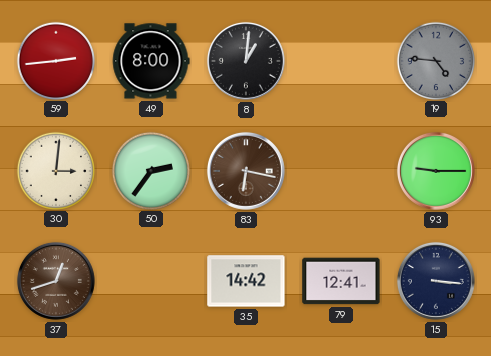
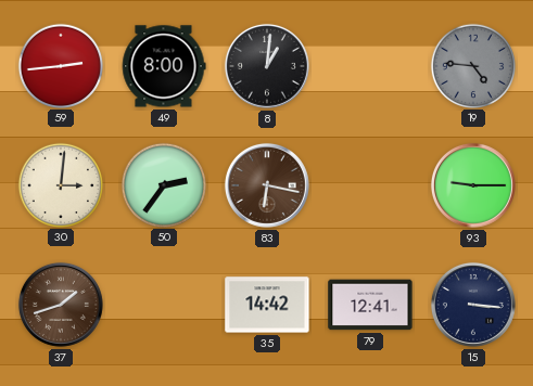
37: 12:42 -> 1:42
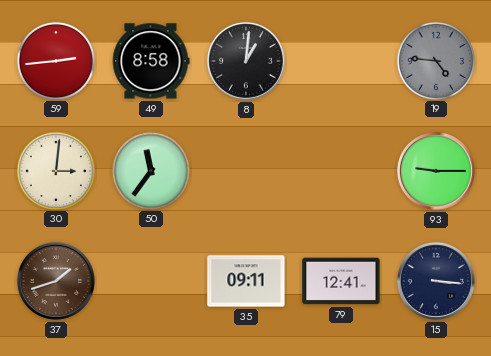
49: 8:00 -> 8:58
50: 2:36 -> 11:36
83: 6:17 -> none
35: 14:42 -> 09:11
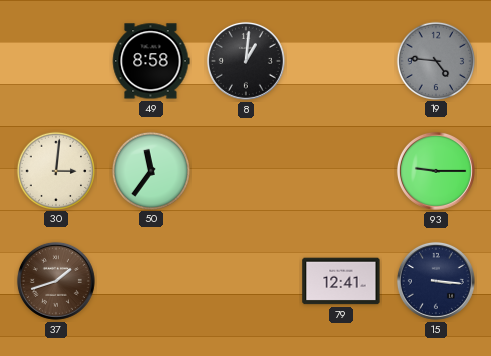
59: 2:44 -> none
35: 09:11 -> none
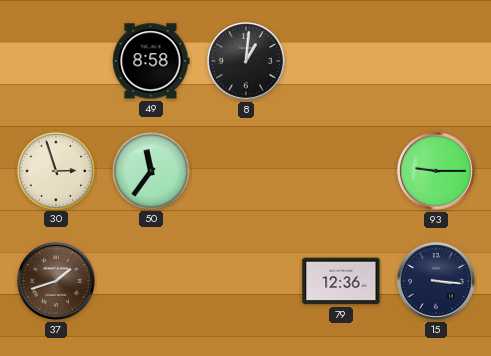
19: 4:46 -> none
30: 3:01 -> 2:57
79: 12:41 -> 12:36
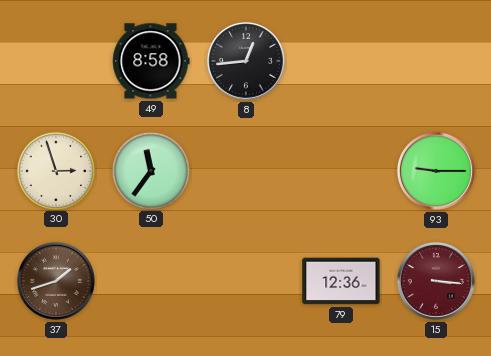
8: 1:01 -> 12:44
15 dial: navy -> burgundy
